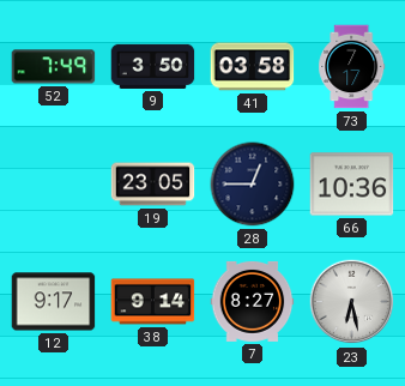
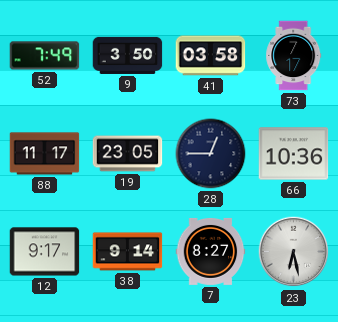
88: none -> 11:17
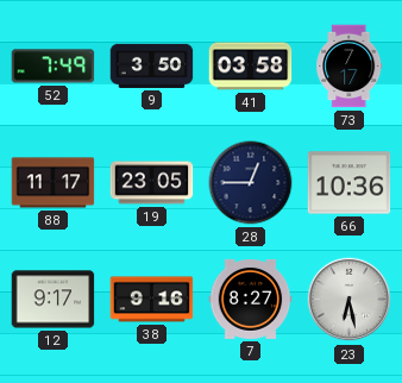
38: 9:14 -> 9:16
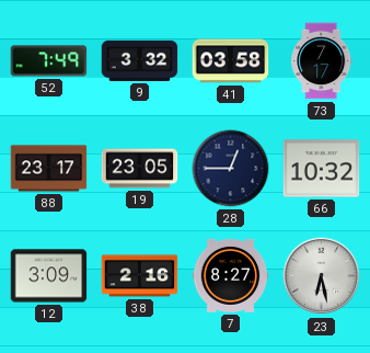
9: 3:50 -> 3:32
88: 11:17 -> 23:17
66: 10:36 -> 10:32
12: 9:17 -> 3:09
38: 9:16 -> 2:16
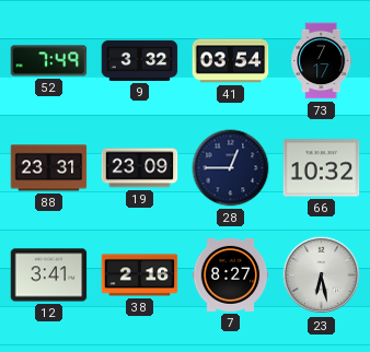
41: 03:58 -> 03:54
88: 23:17 -> 23:31
19: 23:05 -> 23:09
12: 3:09 -> 3:41
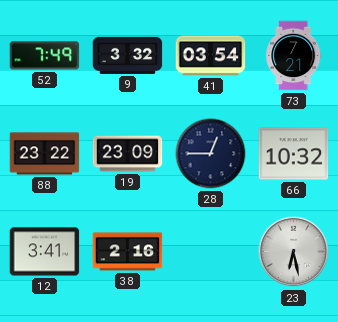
73: 7:17 -> 7:21
88: 23:31 -> 23:22
7: 8:27 -> none
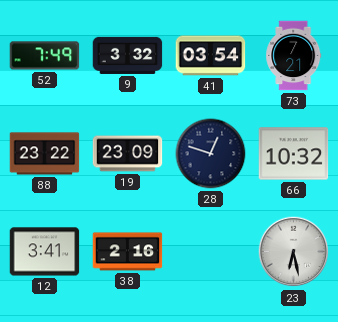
28: 12:45 -> 12:48
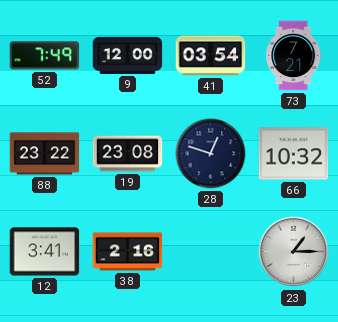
9: 3:32 -> 12:00
19: 23:09 -> 23:08
23: 6:28 -> 1:15
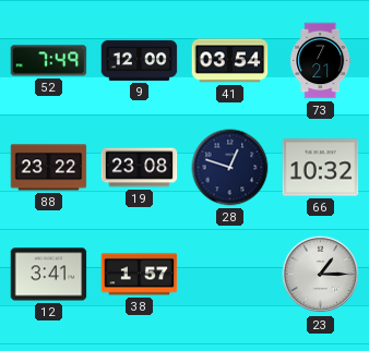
38: 2:16 -> 1:57
